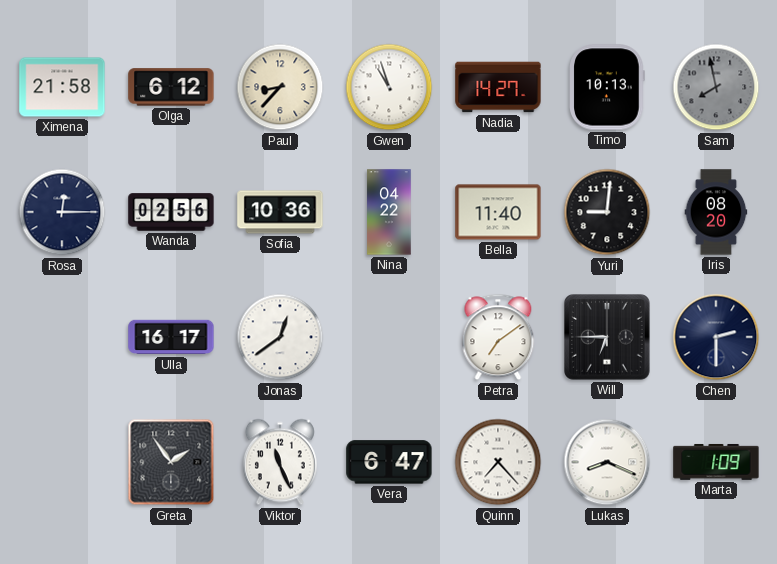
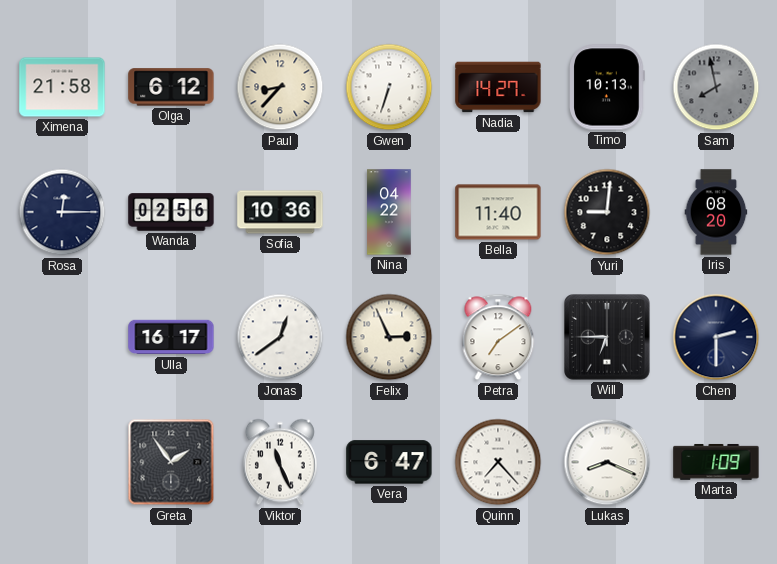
Gwen: 10:57 -> 6:33
Felix: none -> 2:56
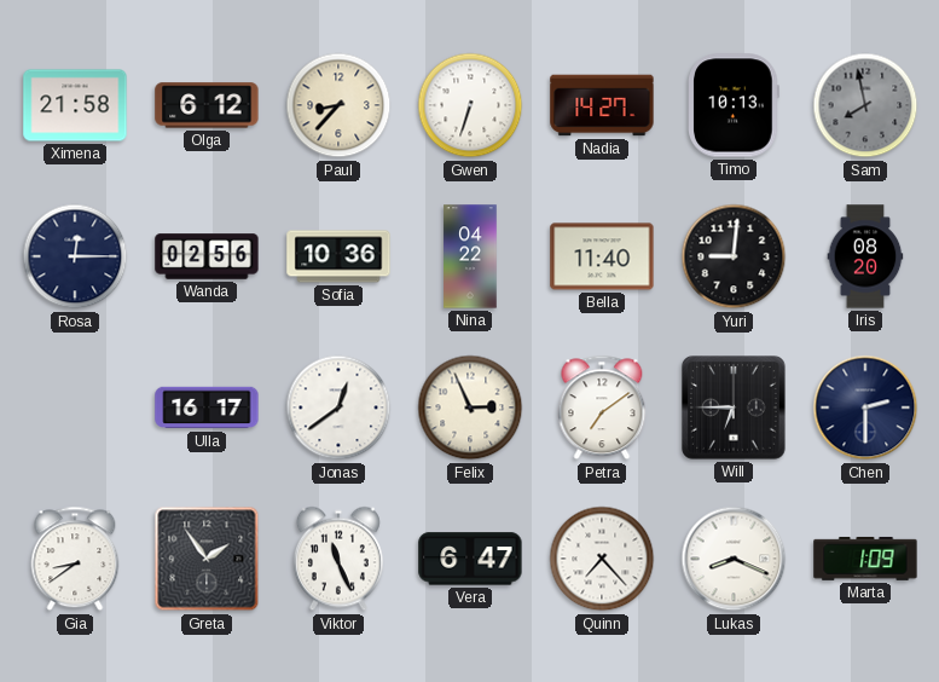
Gia: none -> 8:39
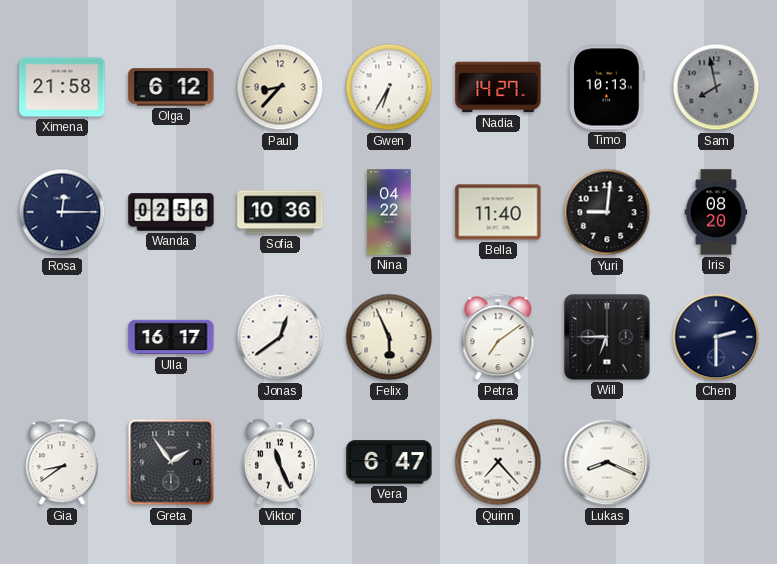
Gwen: 6:33 -> 6:35
Felix: 2:56 -> 5:56
Marta: 1:09 -> none
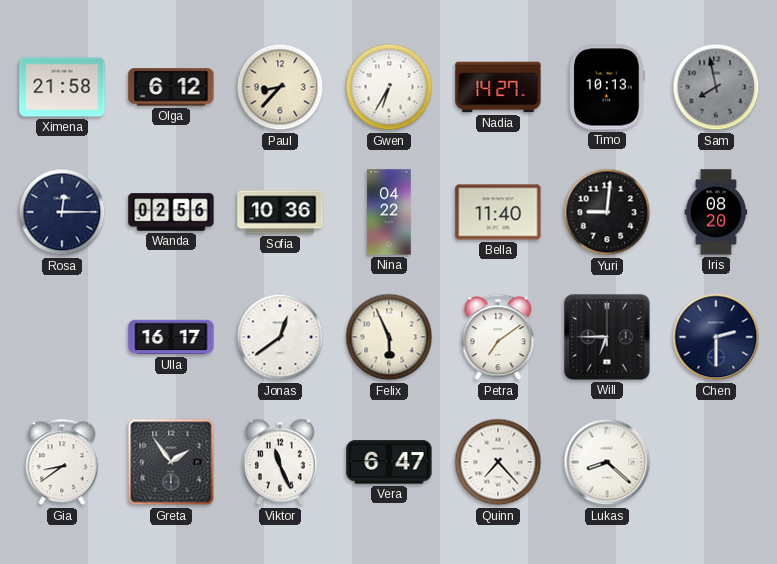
Lukas: 8:19 -> 8:22
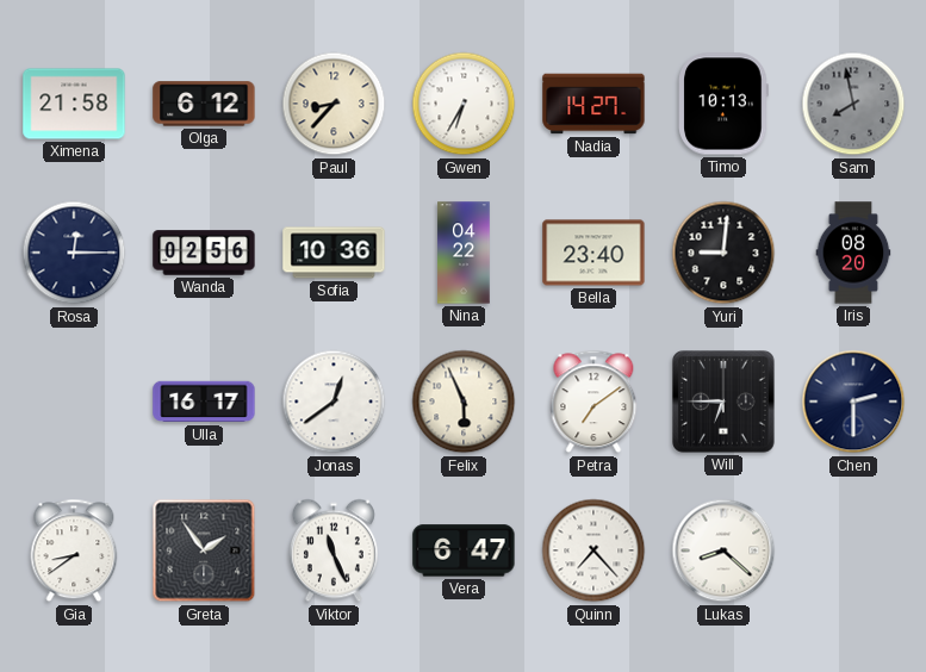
Bella: 11:40 -> 23:40
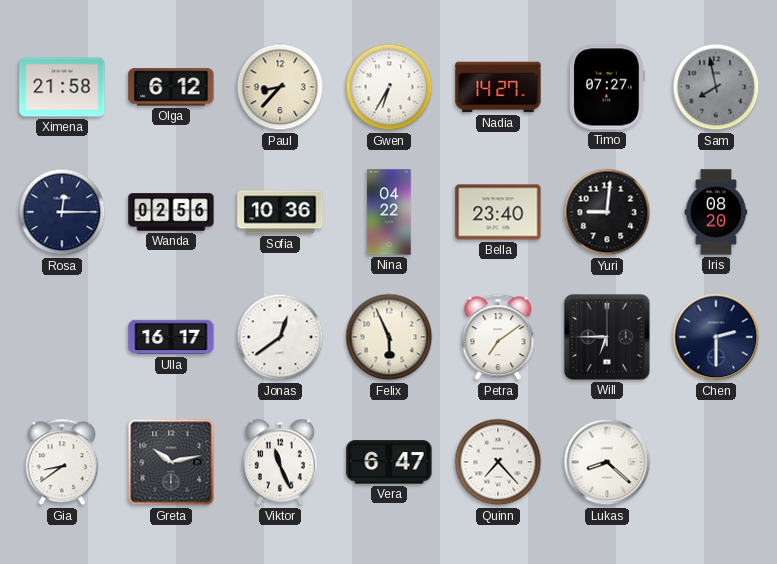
Timo: 10:13 -> 07:27
Greta: 1:54 -> 10:13
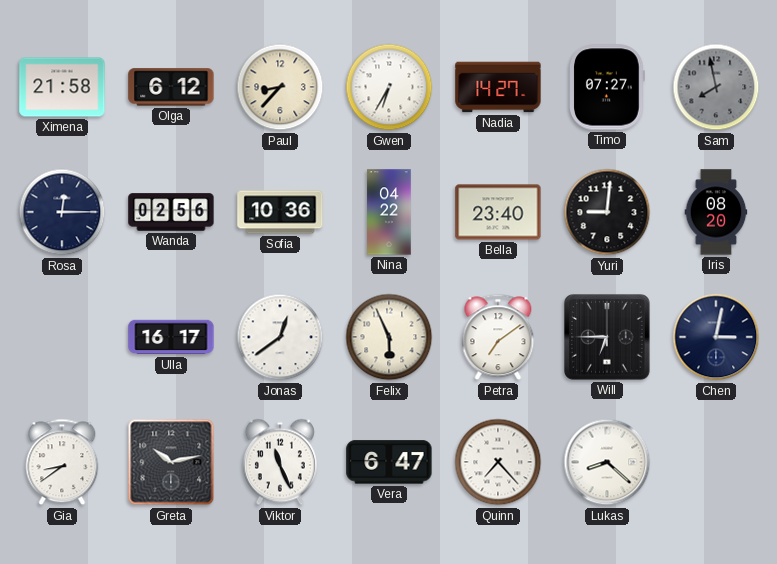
Chen: 2:30 -> 3:02
